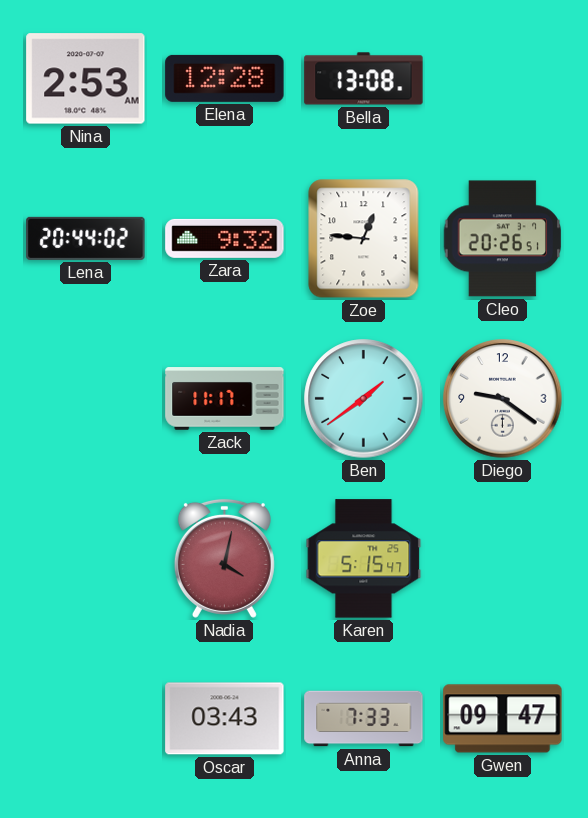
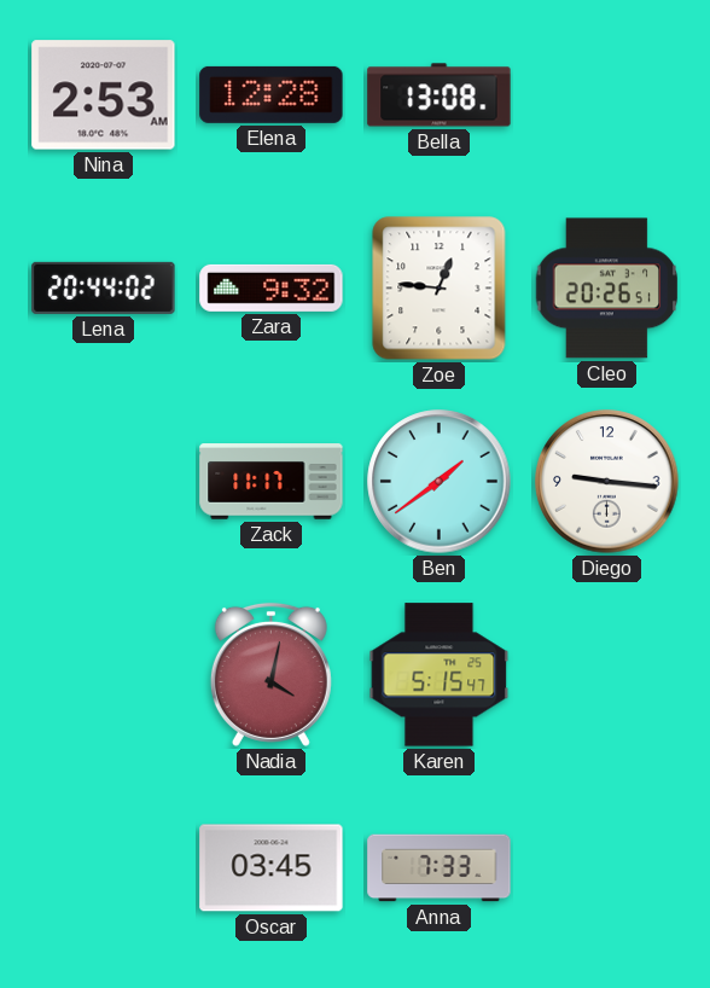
Diego: 9:21 -> 9:16
Oscar: 03:43 -> 03:45
Gwen: 09:47 -> none
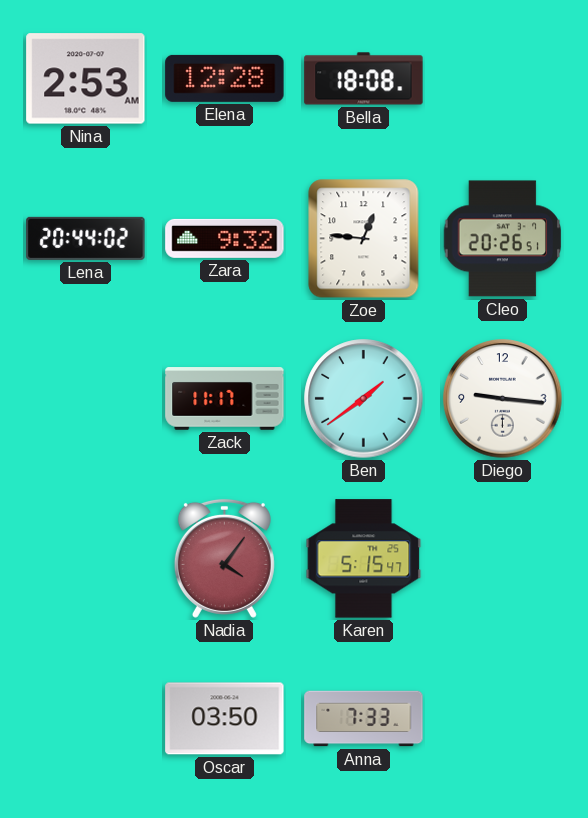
Bella: 13:08 -> 18:08
Nadia: 4:02 -> 4:06
Oscar: 03:45 -> 03:50
